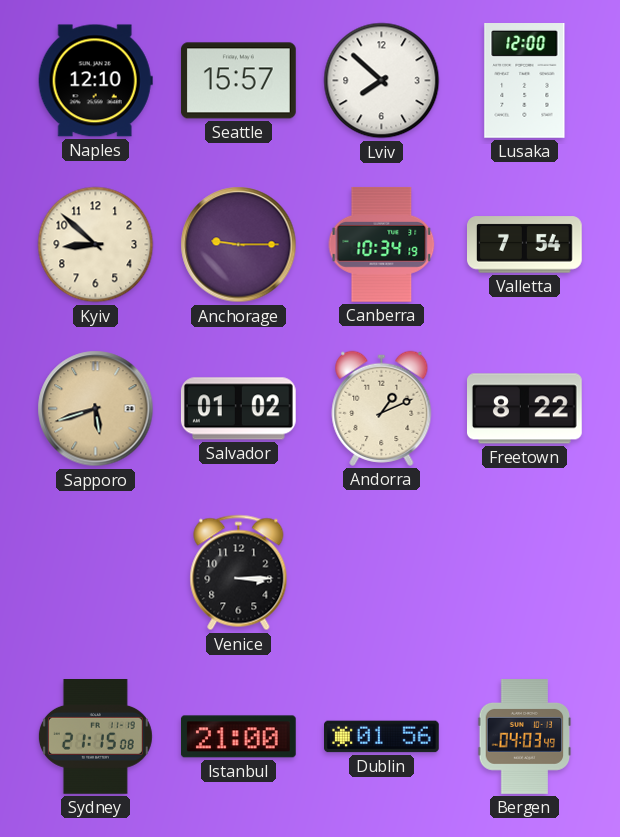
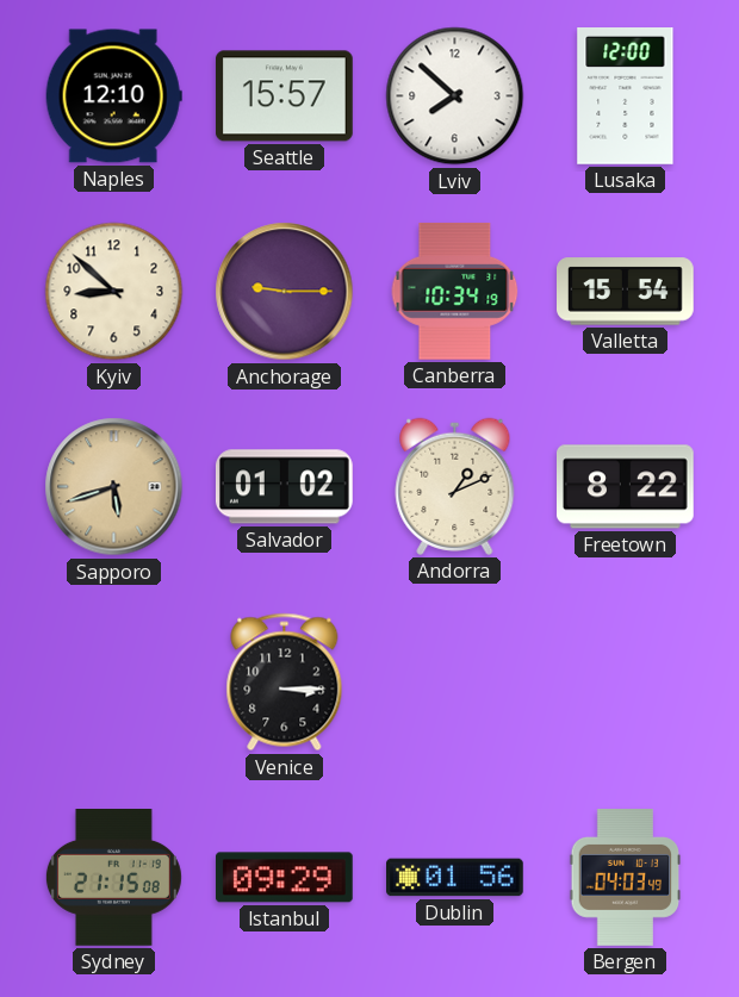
Valletta: 7:54 -> 15:54
Istanbul: 21:00 -> 09:29
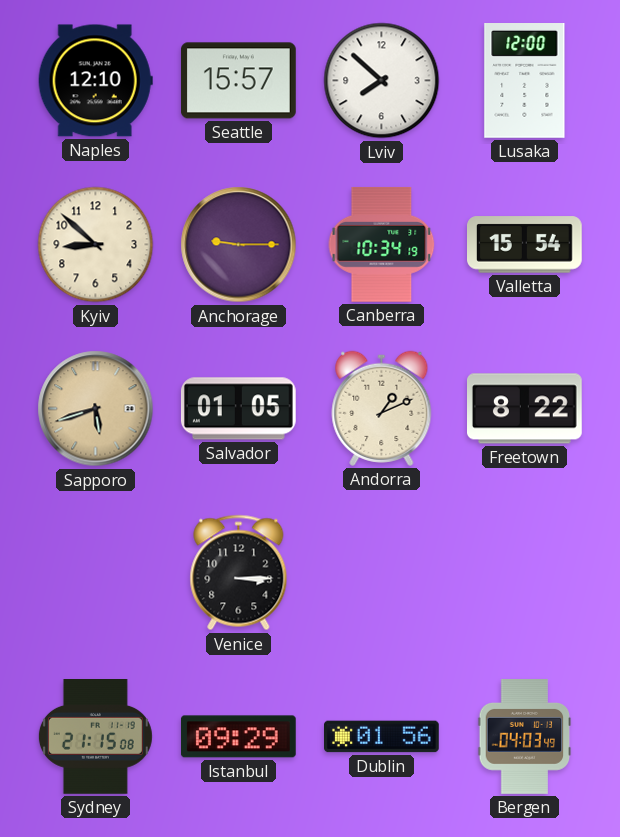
Salvador: 01:02 -> 01:05
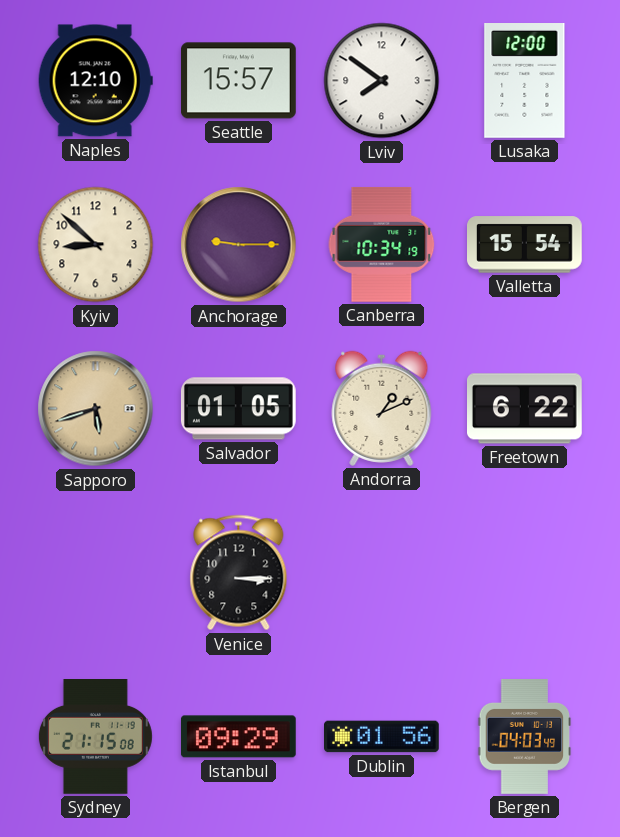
Lviv: 7:52 -> 7:51
Freetown: 8:22 -> 6:22
